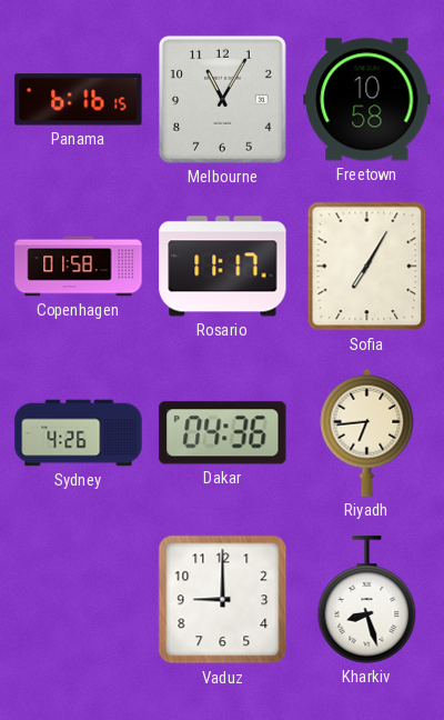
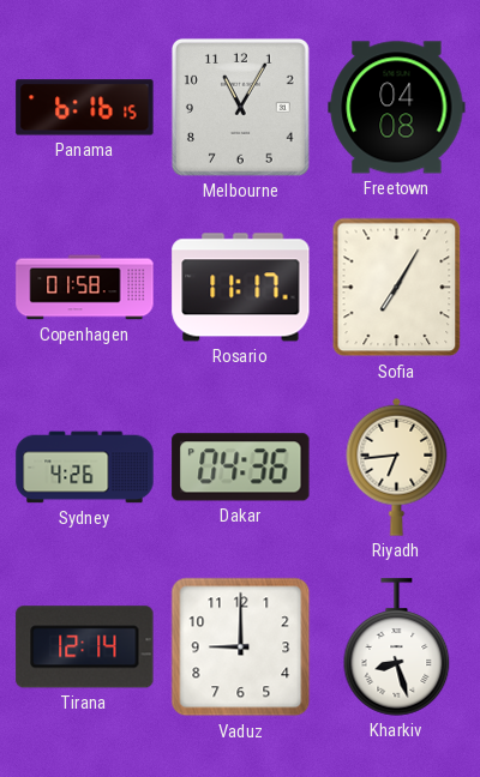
Freetown: 10:58 -> 04:08
Tirana: none -> 12:14
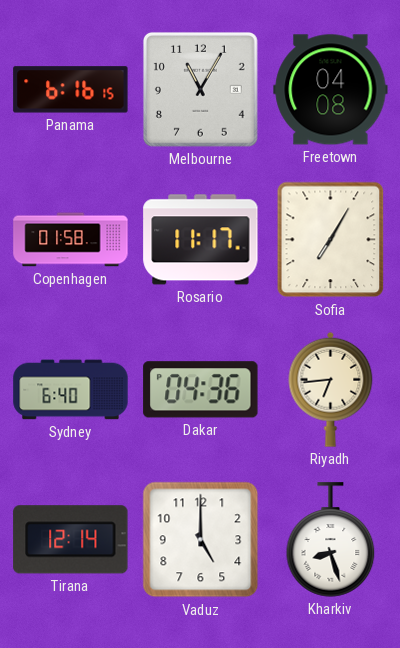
Sydney: 4:26 -> 6:40
Vaduz: 9:00 -> 5:00
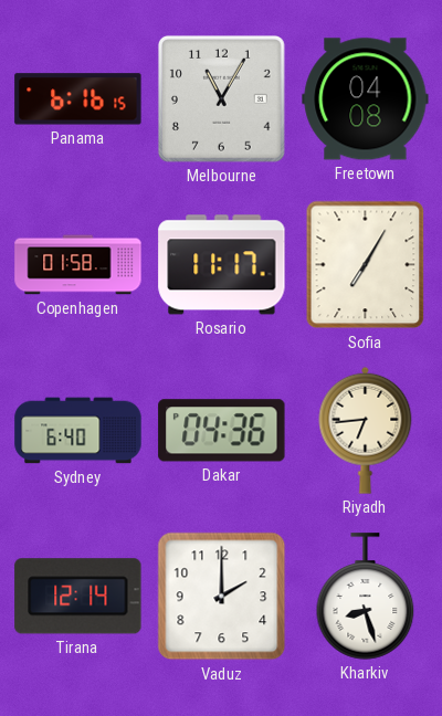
Vaduz: 5:00 -> 2:00
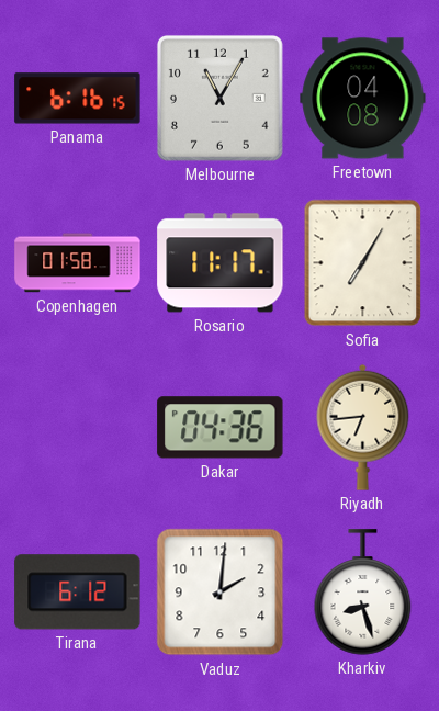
Sydney: 6:40 -> none
Tirana: 12:14 -> 6:12
Vaduz: 2:00 -> 2:01
